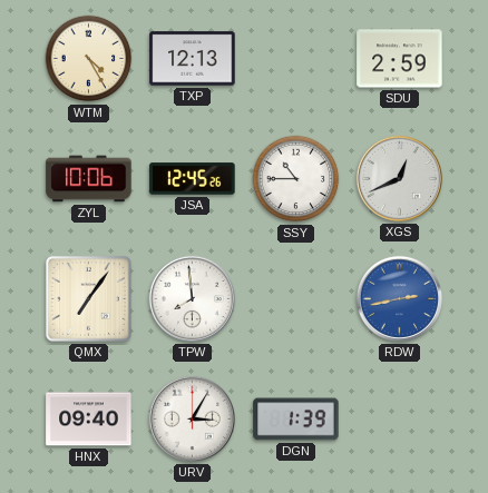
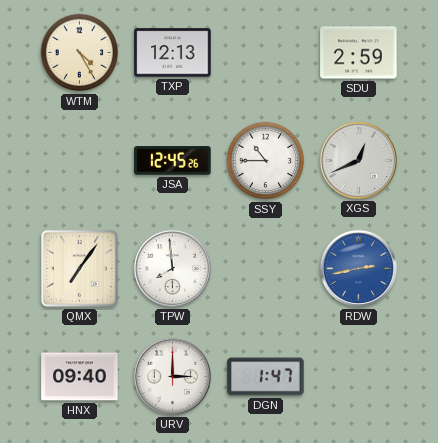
ZYL: 10:06 -> none
URV: 3:05 -> 3:00
DGN: 1:39 -> 1:47
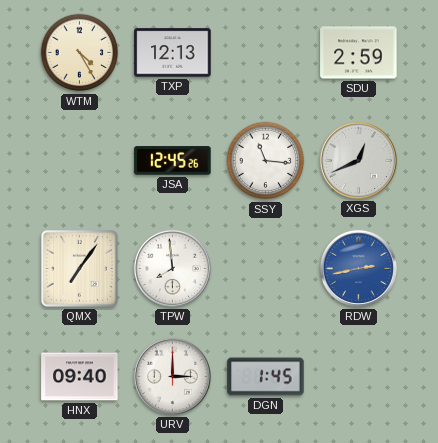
SSY: 10:45 -> 11:16
DGN: 1:47 -> 1:45
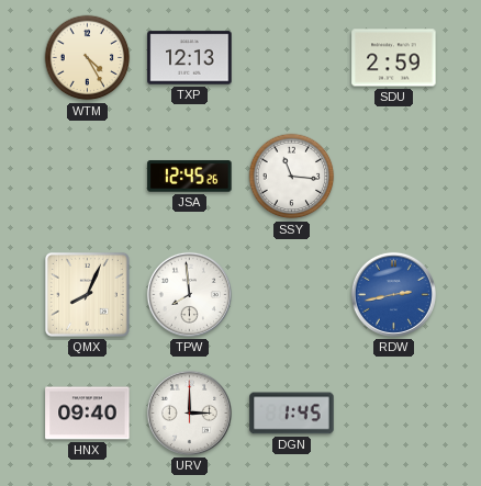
XGS: 12:41 -> none
QMX: 7:06 -> 8:04
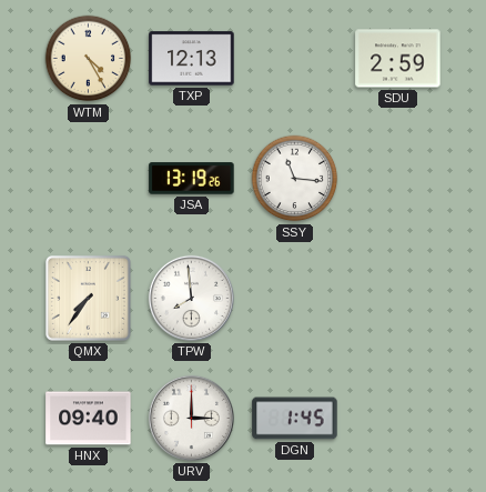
JSA: 12:45 -> 13:19
QMX: 8:04 -> 7:36
RDW: 2:43 -> none
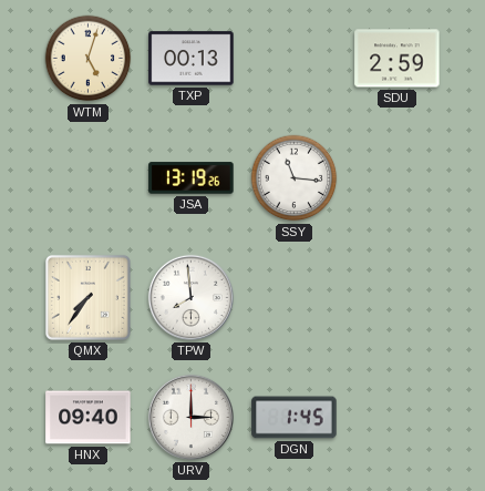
WTM: 4:25 -> 5:03
TXP: 12:13 -> 00:13
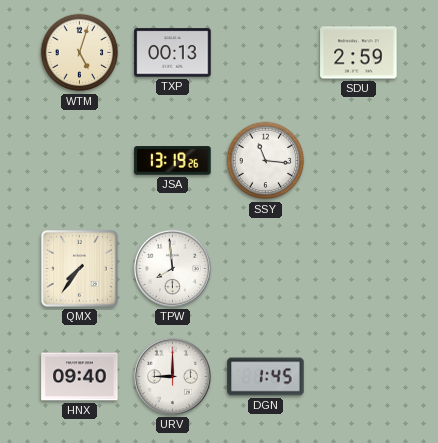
URV: 3:00 -> 9:00
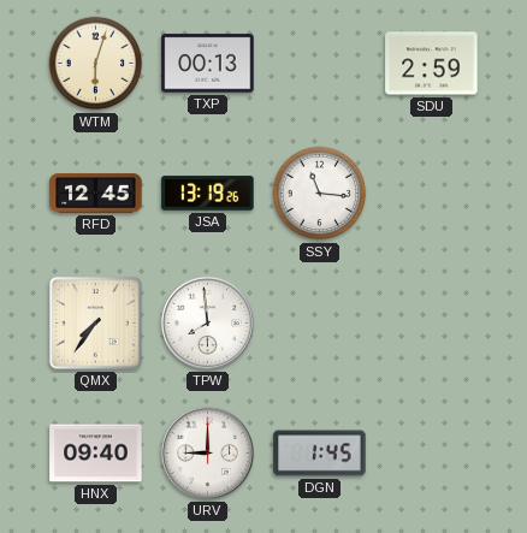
WTM: 5:03 -> 6:03
RFD: none -> 12:45
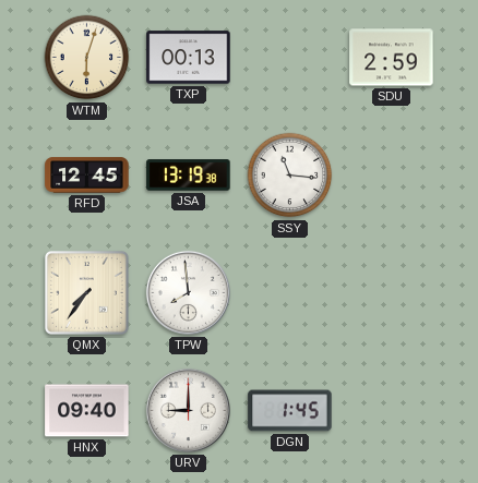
JSA: 13:19:26 -> 13:19:38
